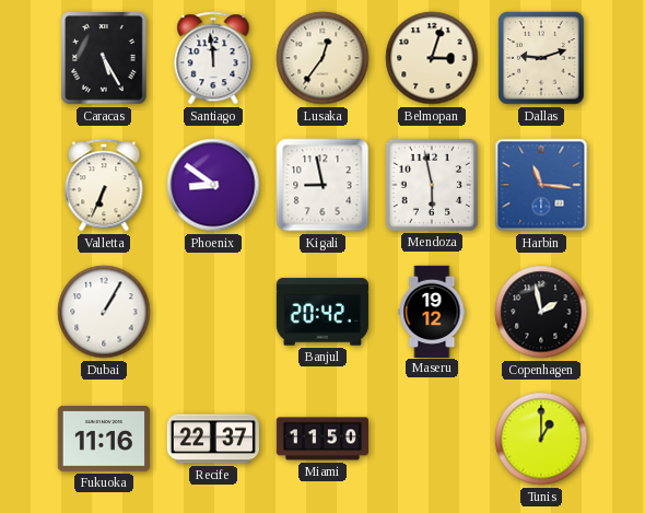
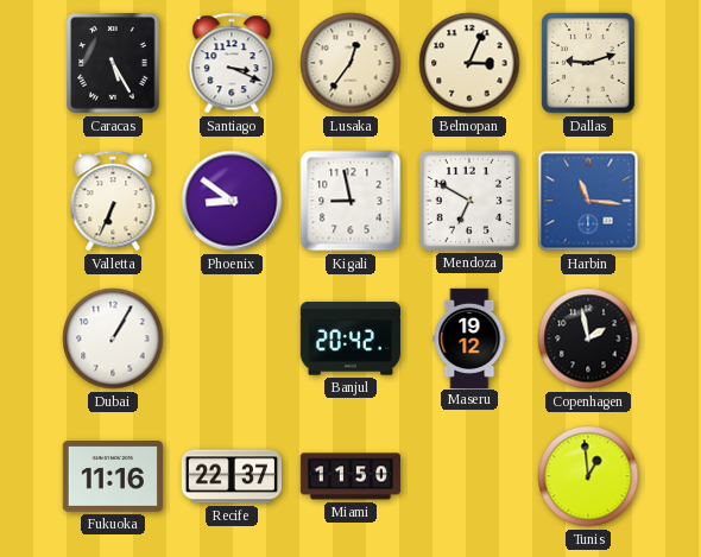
Santiago: 11:59 -> 3:19
Belmopan: 3:03 -> 3:04
Mendoza: 5:58 -> 6:50
Tunis: 1:00 -> 12:59
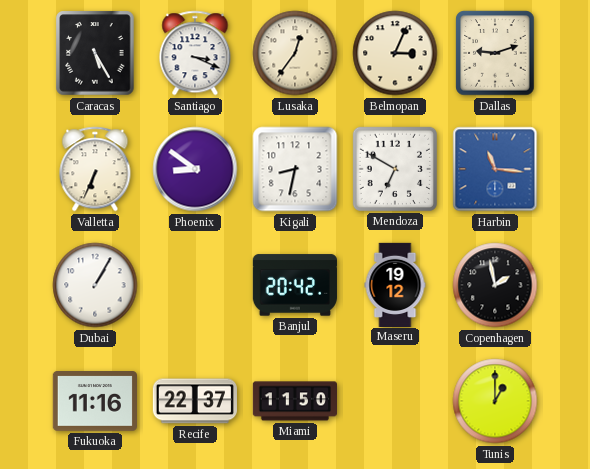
Kigali: 8:58 -> 8:32
Tunis: 12:59 -> 1:00
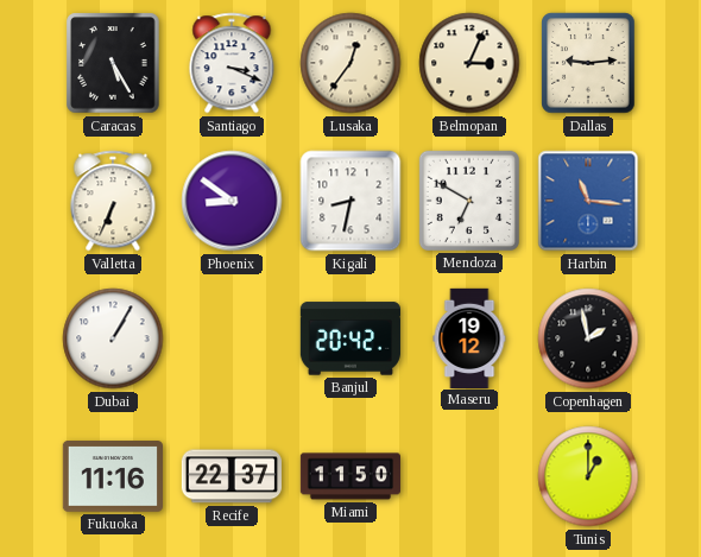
Dallas: 9:12 -> 9:14
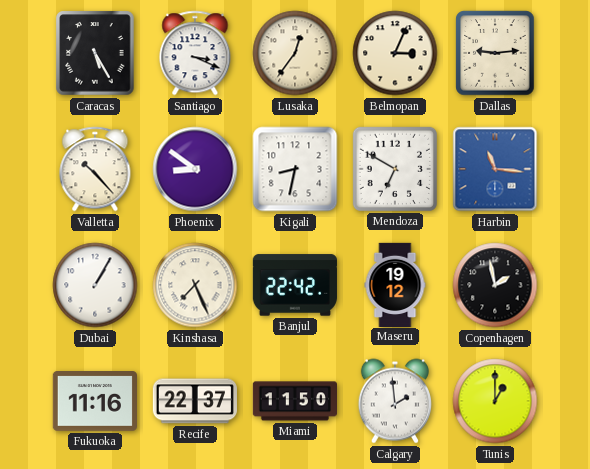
Valletta: 6:34 -> 10:23
Kinshasa: none -> 7:26
Banjul: 20:42 -> 22:42
Calgary: none -> 1:59
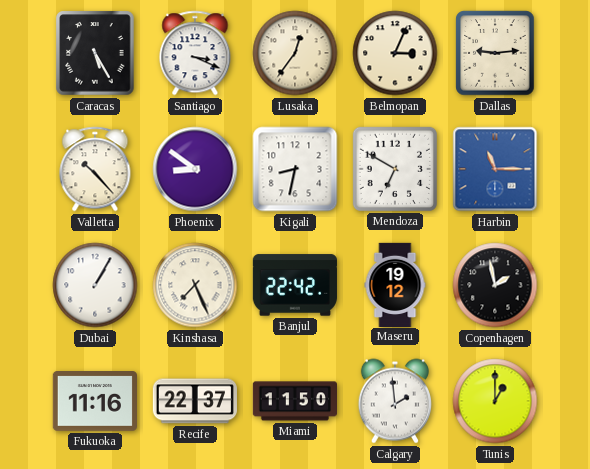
Harbin: 11:16 -> 11:15
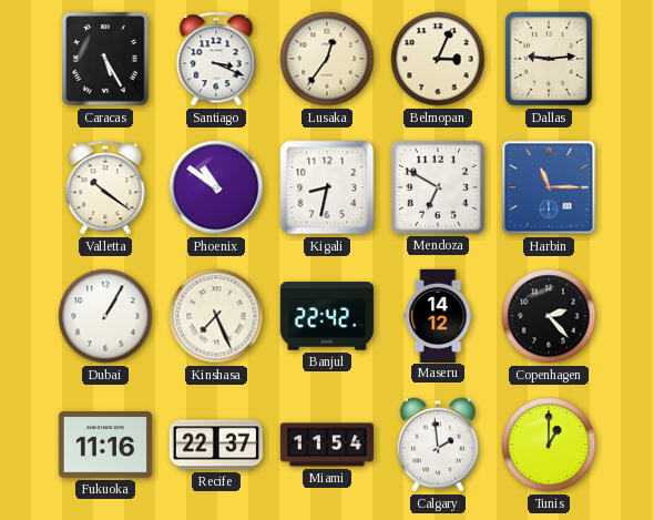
Valletta: 10:23 -> 10:21
Phoenix: 8:51 -> 10:51
Maseru: 19:12 -> 14:12
Copenhagen: 1:58 -> 2:23
Miami: 11:50 -> 11:54
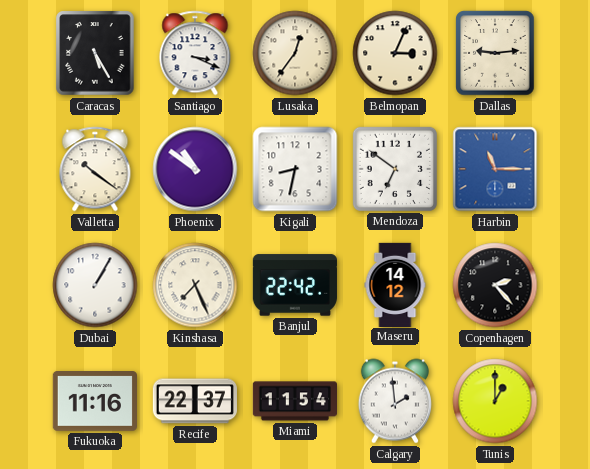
Mendoza: 6:50 -> 6:51
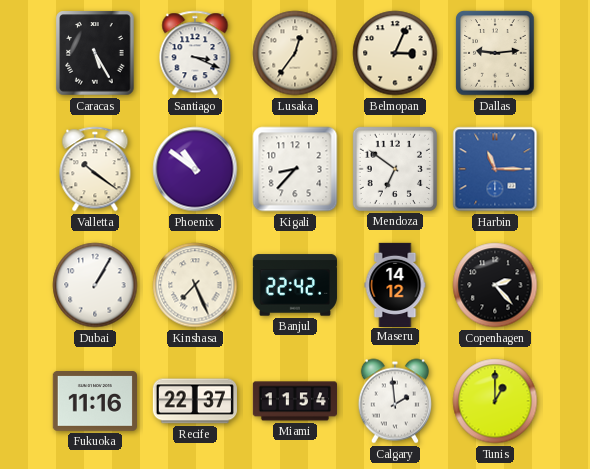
Kigali: 8:32 -> 8:37
